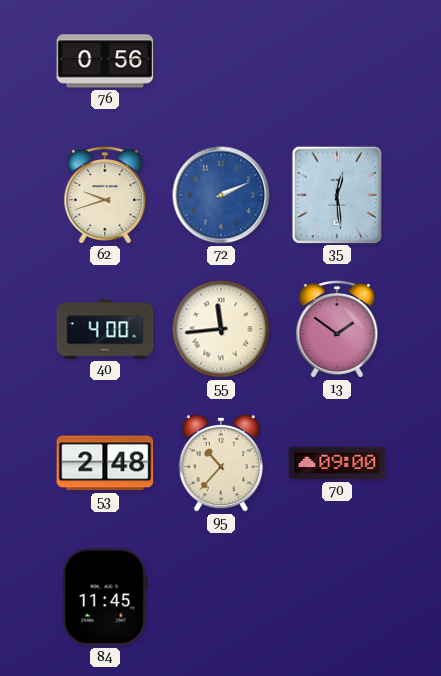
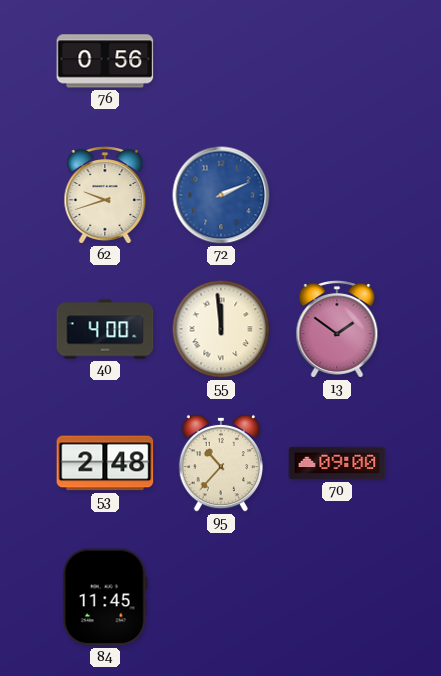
35: 12:29 -> none
55: 11:44 -> 11:59
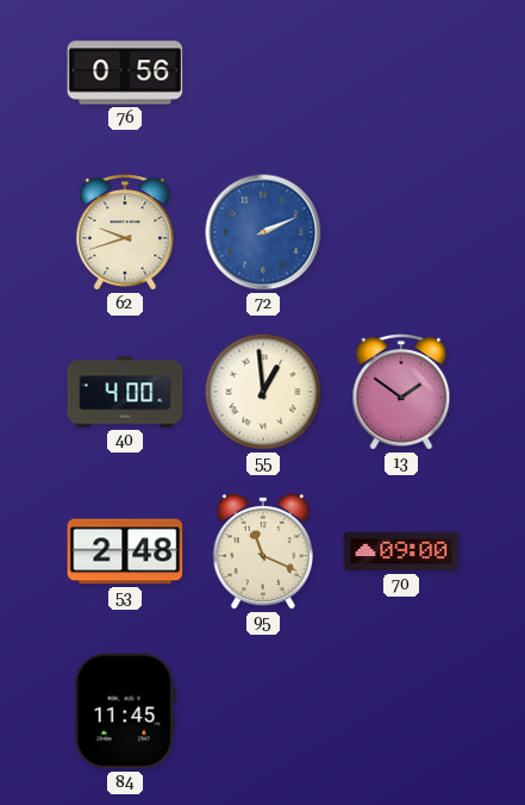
55: 11:59 -> 12:59
95: 10:37 -> 11:19
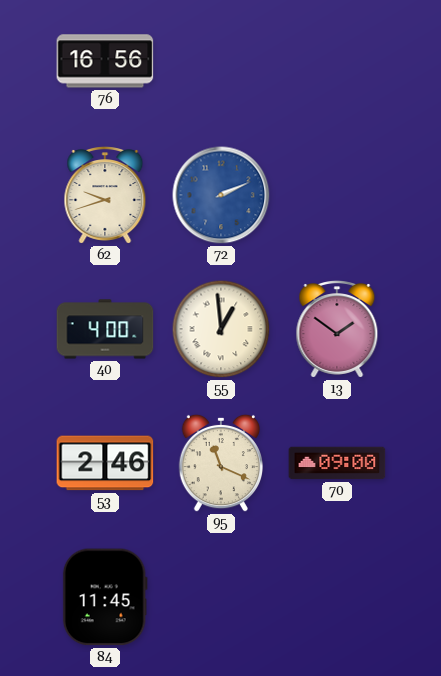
76: 0:56 -> 16:56
53: 2:48 -> 2:46
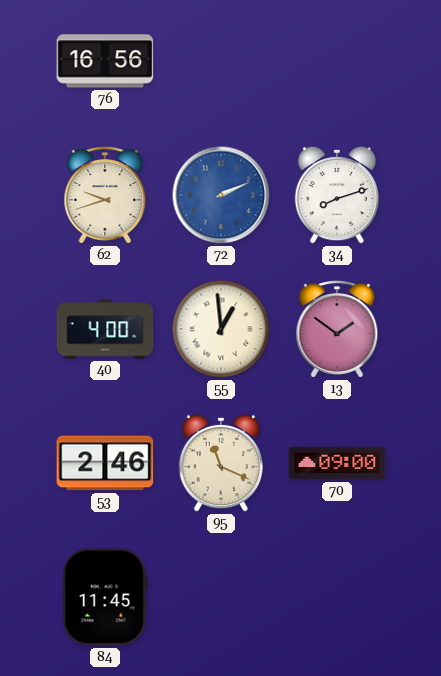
34: none -> 8:12
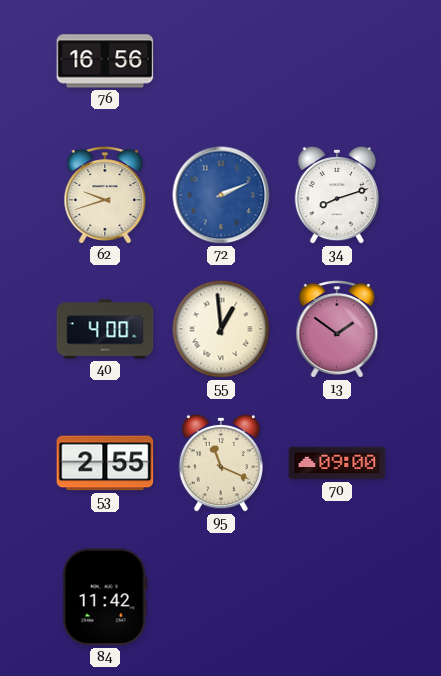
53: 2:46 -> 2:55
84: 11:45 -> 11:42
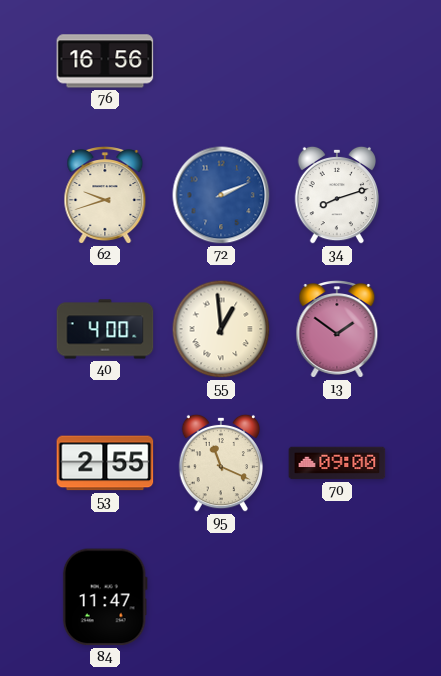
84: 11:42 -> 11:47
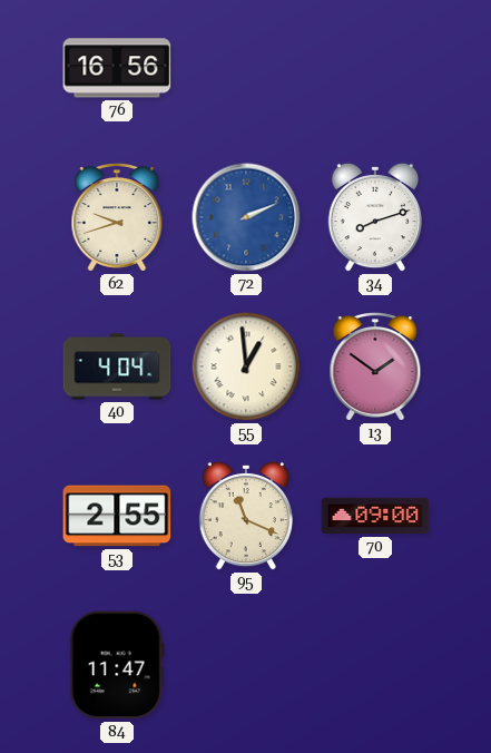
40: 4:00 -> 4:04
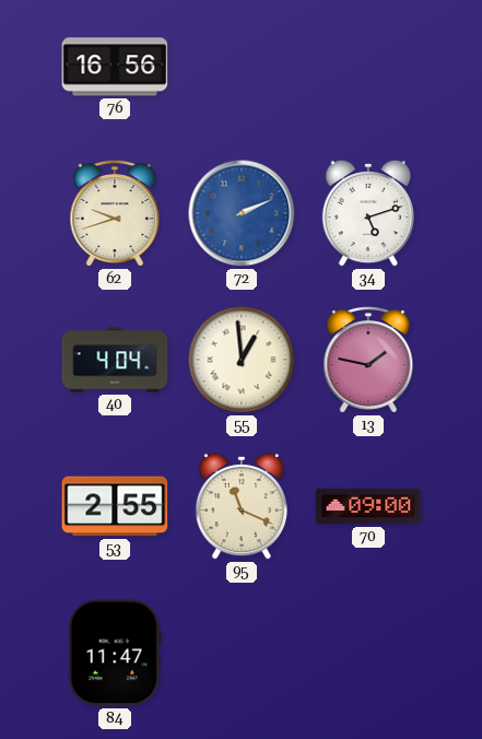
34: 8:12 -> 5:12
13: 1:51 -> 1:47
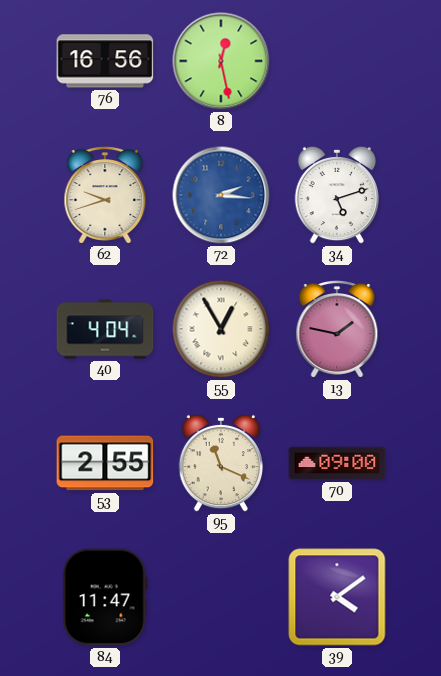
8: none -> 12:28
72: 2:11 -> 2:16
55: 12:59 -> 12:55
39: none -> 4:09
